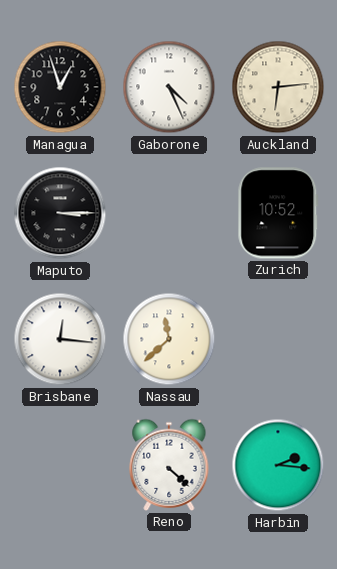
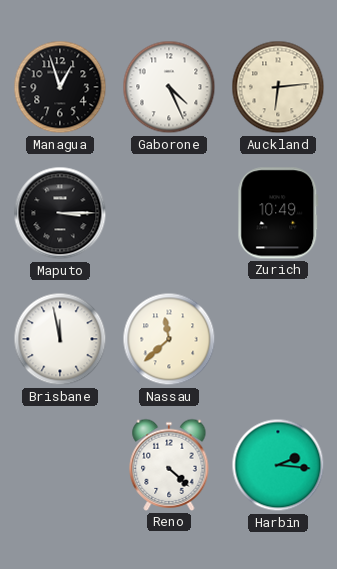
Zurich: 10:52 -> 10:49
Brisbane: 12:16 -> 11:58
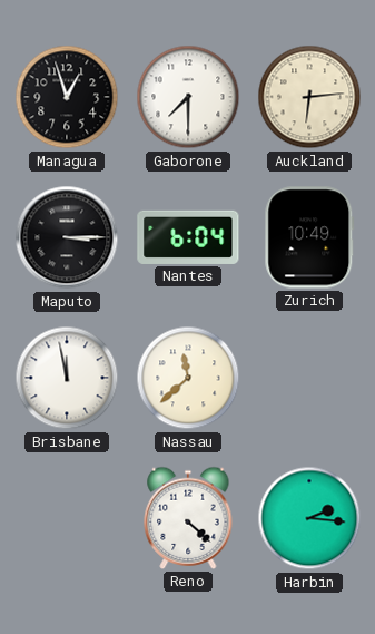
Gaborone: 4:26 -> 7:30
Nantes: none -> 6:04
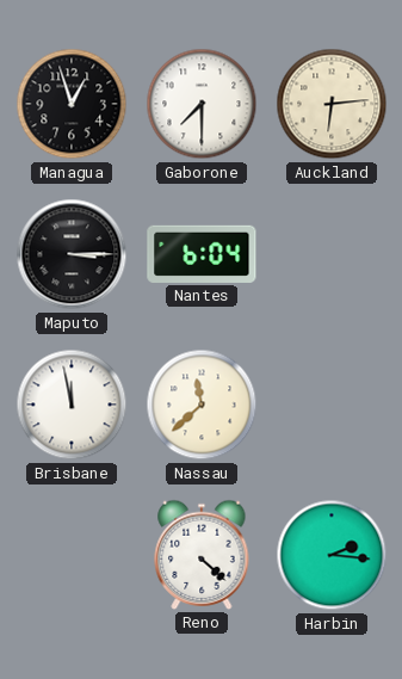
Zurich: 10:49 -> none
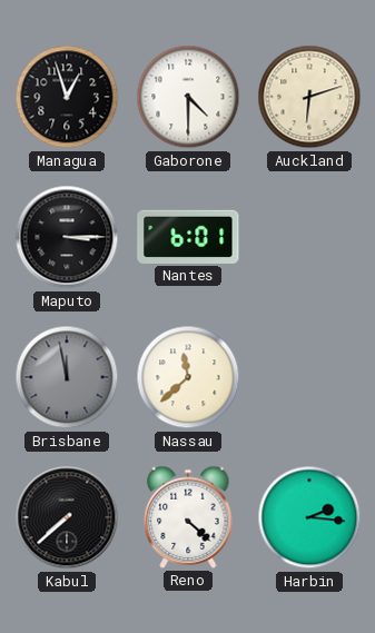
Gaborone: 7:30 -> 4:30
Auckland: 6:14 -> 6:12
Nantes: 6:04 -> 6:01
Brisbane dial: white -> grey
Kabul: none -> 7:38
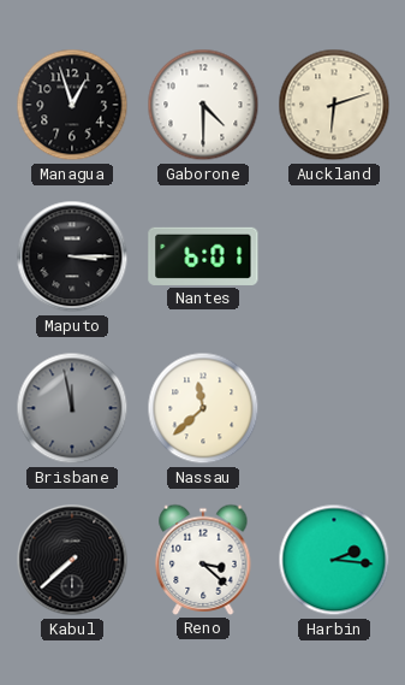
Reno: 4:22 -> 3:22
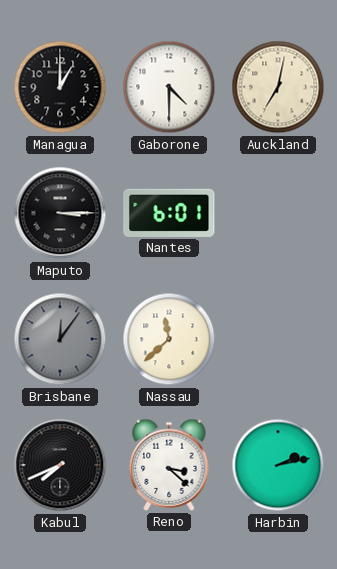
Managua: 12:57 -> 1:00
Auckland: 6:12 -> 7:02
Brisbane: 11:58 -> 12:06
Kabul: 7:38 -> 7:41
Harbin: 2:16 -> 2:13
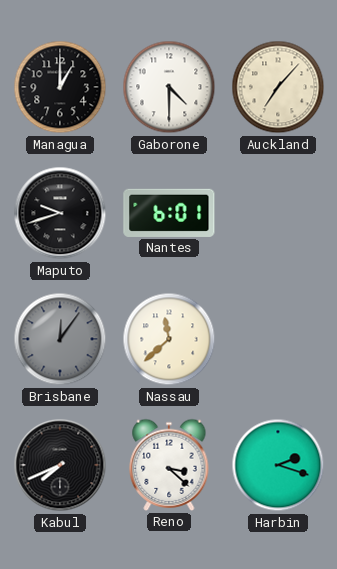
Auckland: 7:02 -> 7:07
Maputo: 3:15 -> 9:42
Harbin: 2:13 -> 2:18
